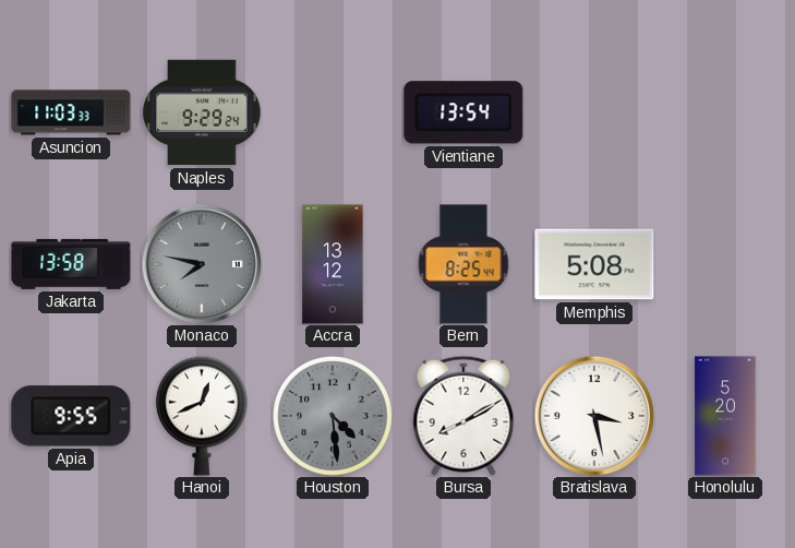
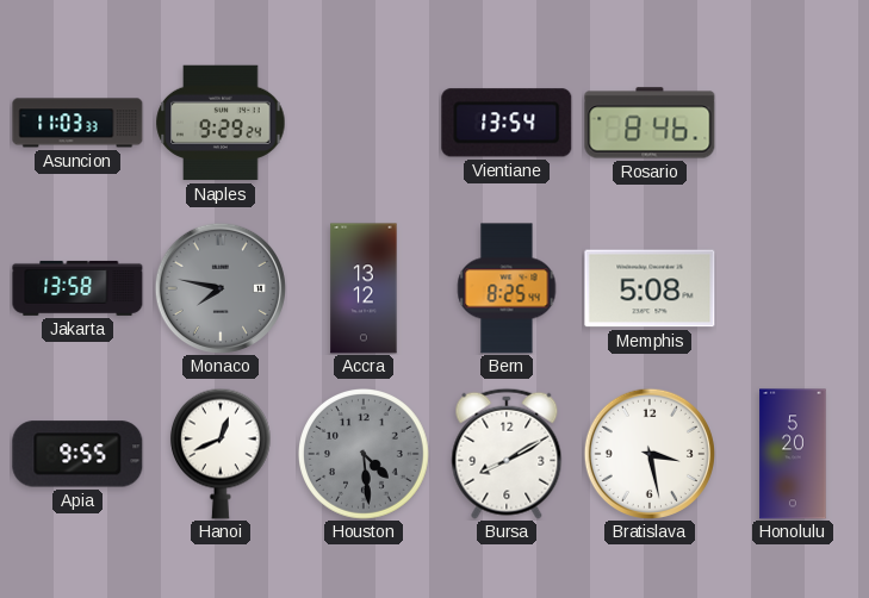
Rosario: none -> 8:46
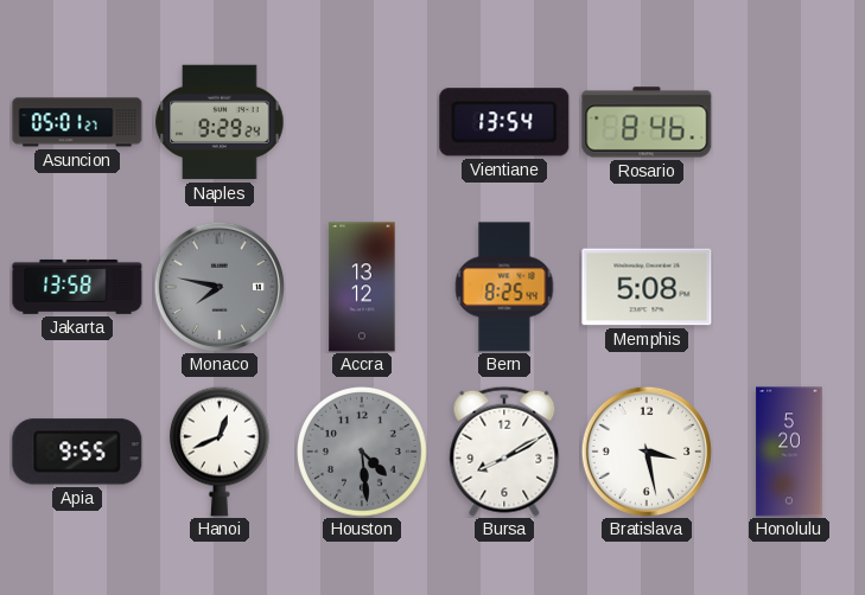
Asuncion: 11:03 -> 05:01
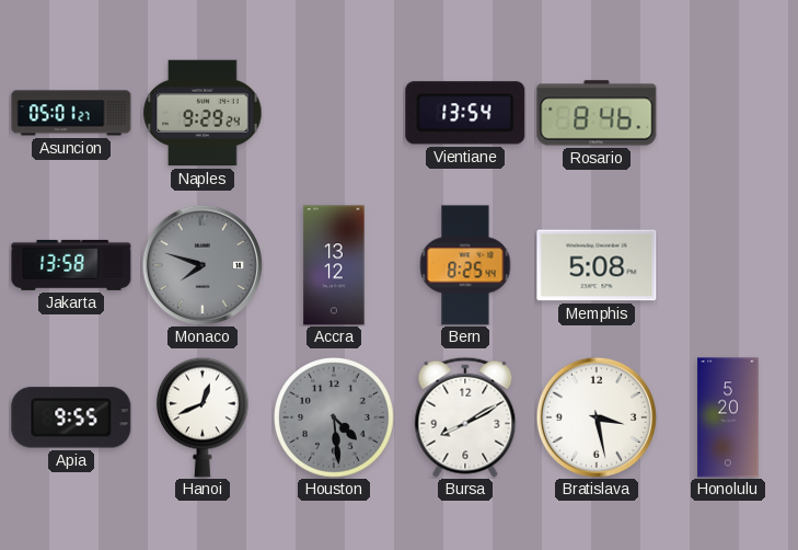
Monaco: 7:47 -> 7:48
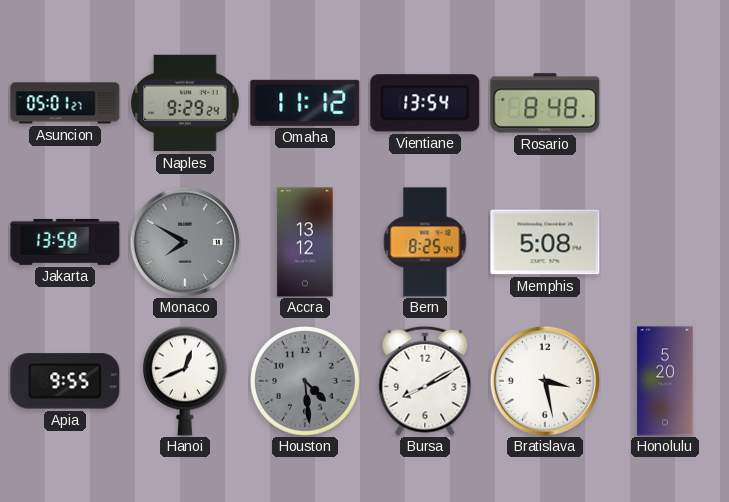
Omaha: none -> 11:12
Rosario: 8:46 -> 8:48
Monaco: 7:48 -> 7:50
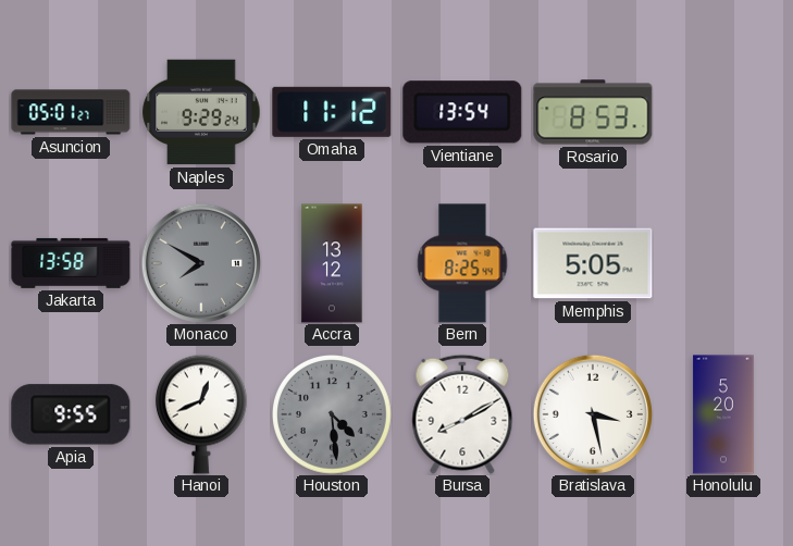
Rosario: 8:48 -> 8:53
Memphis: 5:08 -> 5:05
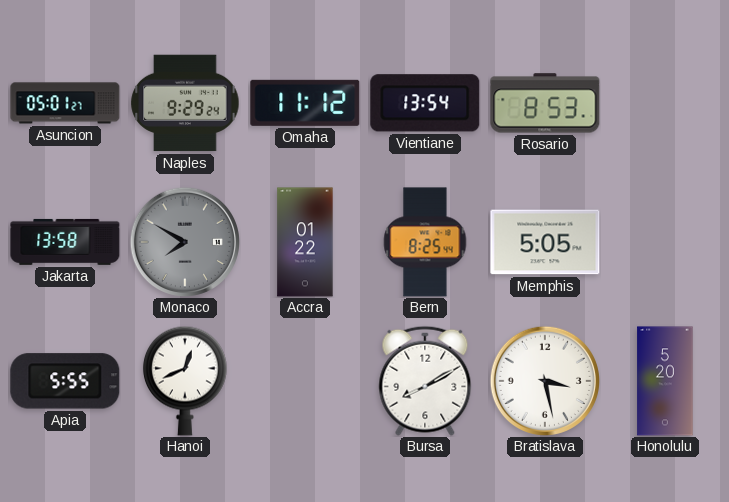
Accra: 13:12 -> 01:22
Apia: 9:55 -> 5:55
Houston: 4:29 -> none
